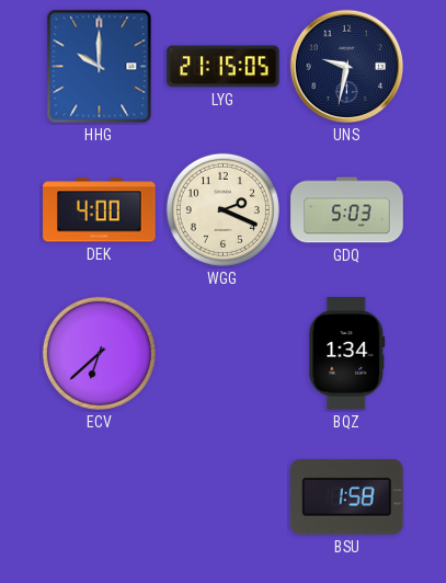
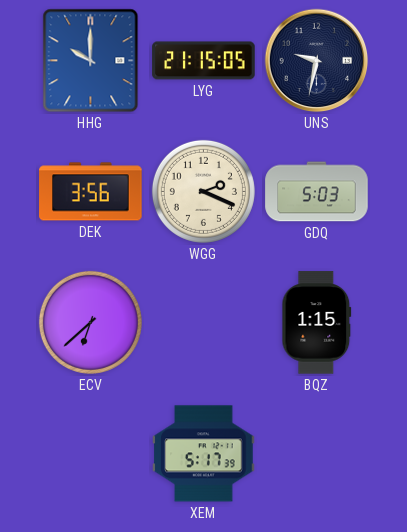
DEK: 4:00 -> 3:56
BQZ: 1:34 -> 1:15
XEM: none -> 5:17
BSU: 1:58 -> none
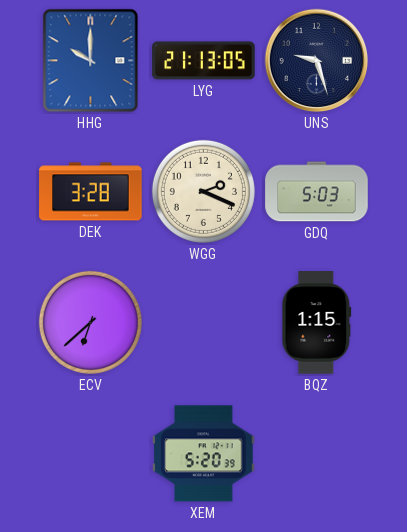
LYG: 21:15 -> 21:13
UNS: 9:32 -> 9:27
DEK: 3:56 -> 3:28
XEM: 5:17 -> 5:20
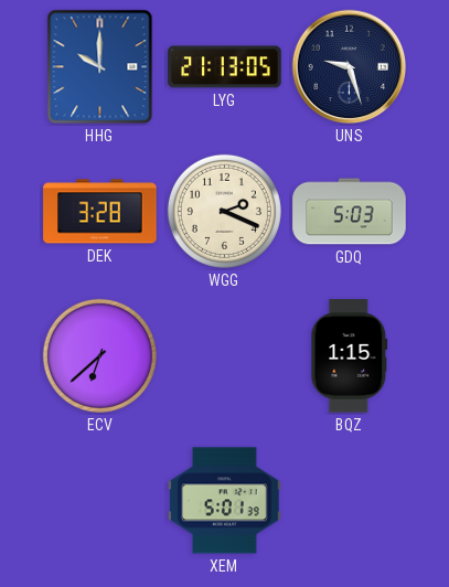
XEM: 5:20 -> 5:01
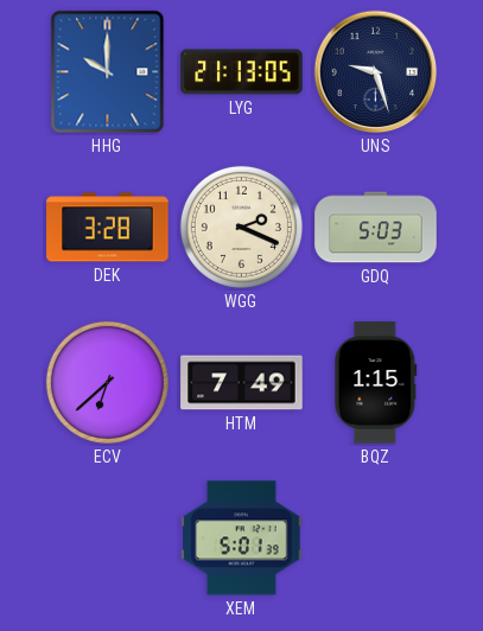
HTM: none -> 7:49
